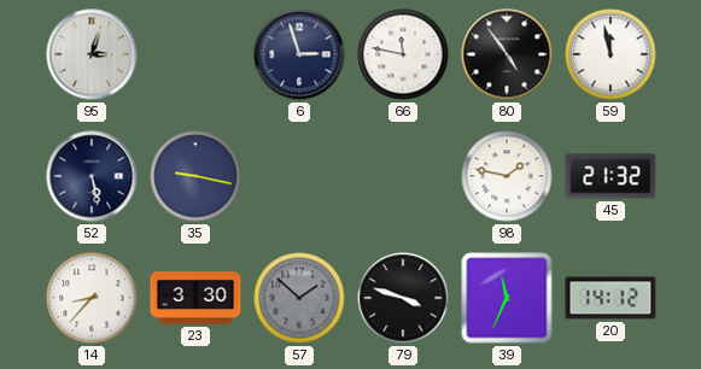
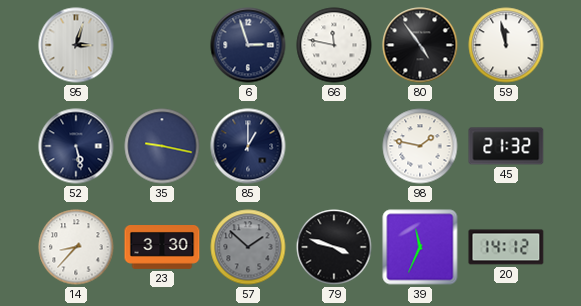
85: none -> 1:00
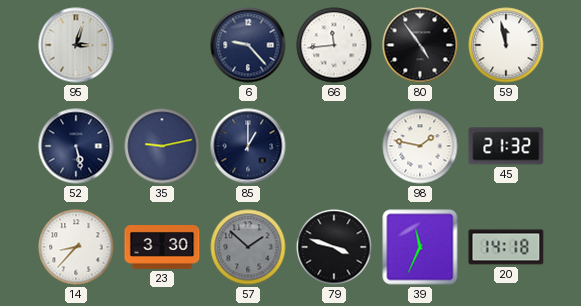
6: 2:57 -> 9:23
66: 11:47 -> 11:44
35: 9:17 -> 9:13
20: 14:12 -> 14:18
